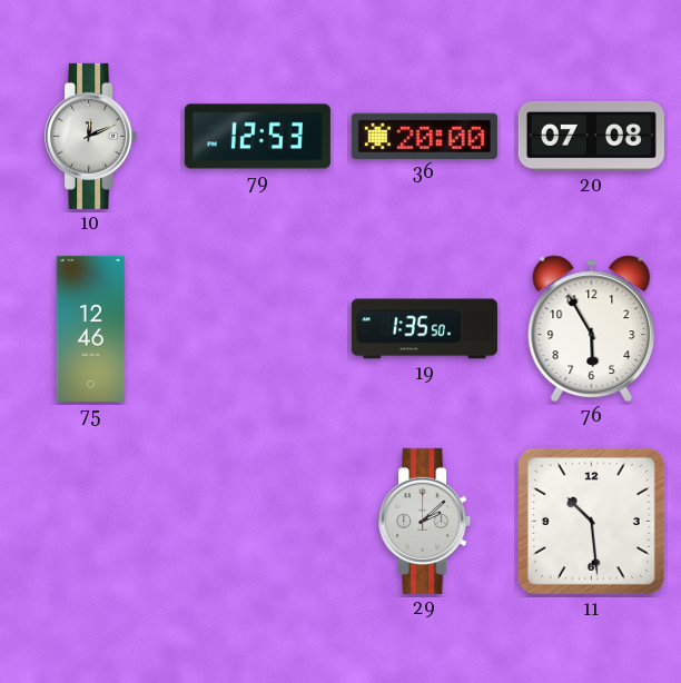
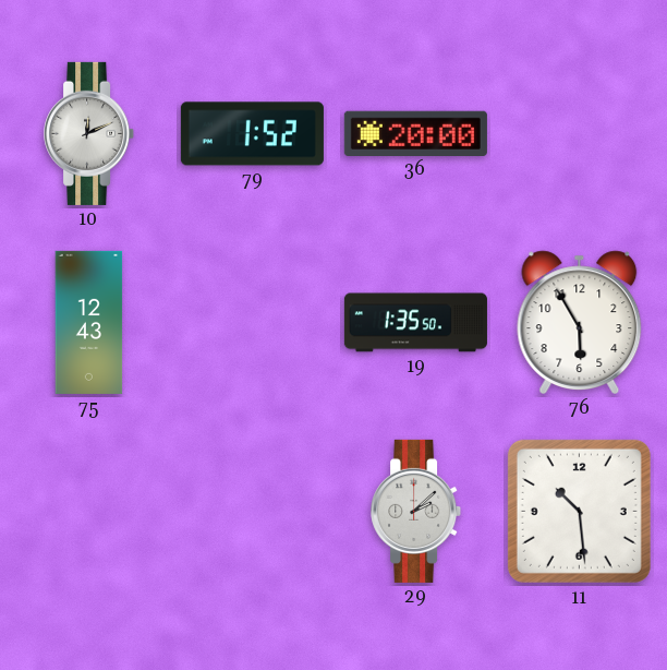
79: 12:53 -> 1:52
20: 07:08 -> none
75: 12:46 -> 12:43
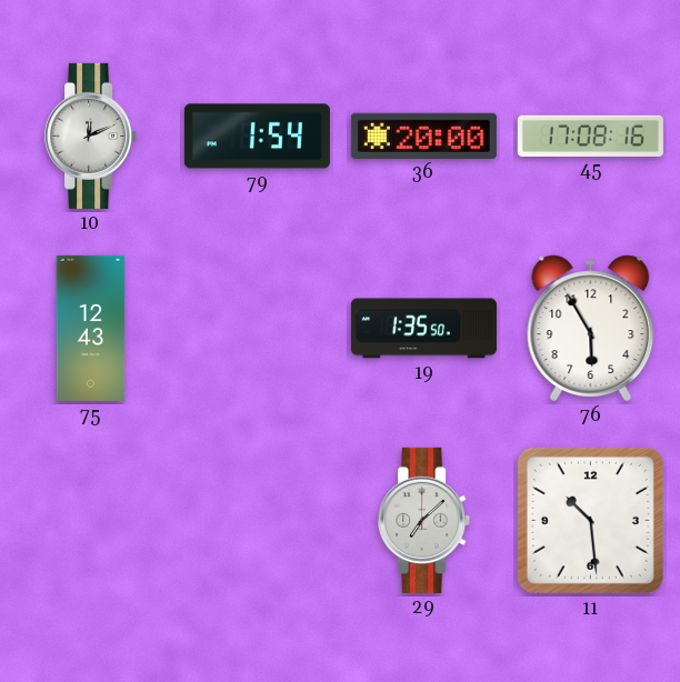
79: 1:52 -> 1:54
45: none -> 17:08
29: 2:08 -> 7:08
